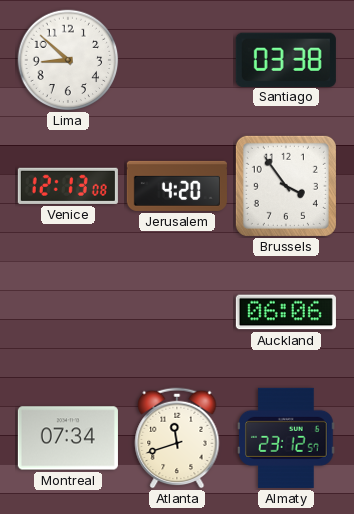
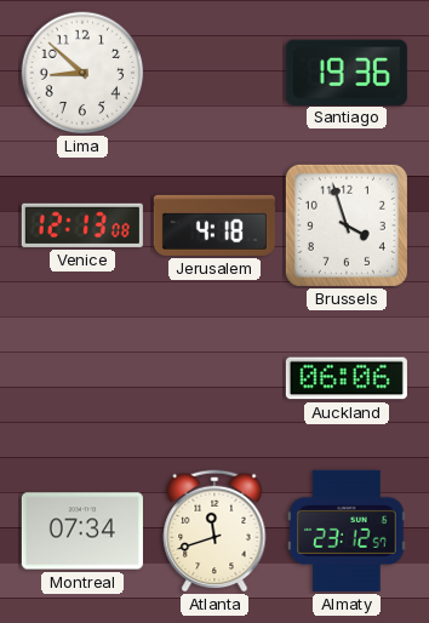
Santiago: 03:38 -> 19:36
Jerusalem: 4:20 -> 4:18
Brussels: 3:54 -> 3:57
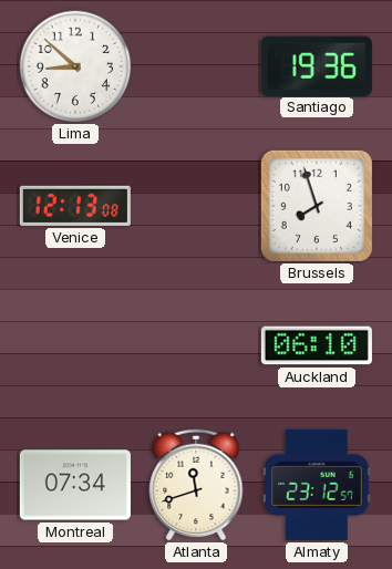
Jerusalem: 4:18 -> none
Brussels: 3:57 -> 7:57
Auckland: 06:06 -> 06:10
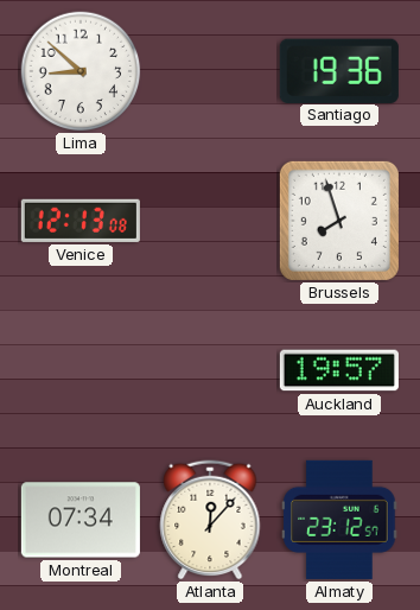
Auckland: 06:10 -> 19:57
Atlanta: 11:42 -> 12:07
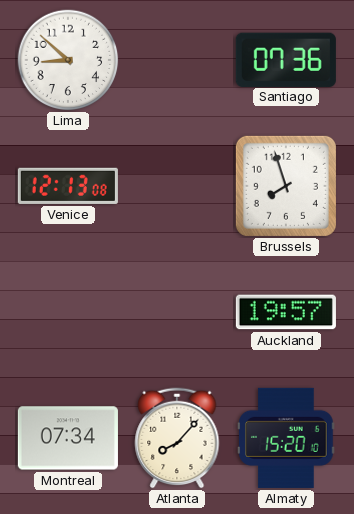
Santiago: 19:36 -> 07:36
Atlanta: 12:07 -> 8:07
Almaty: 23:12 -> 15:20
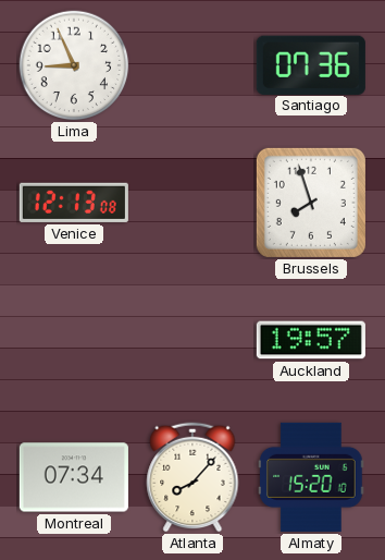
Lima: 8:52 -> 8:56
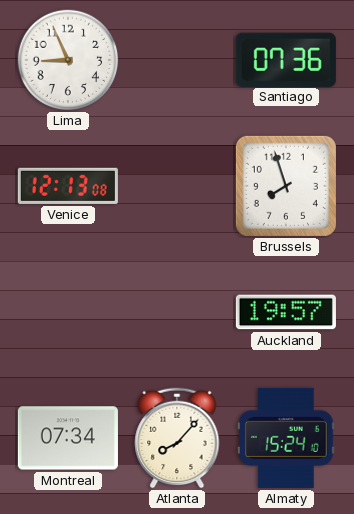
Almaty: 15:20 -> 15:24
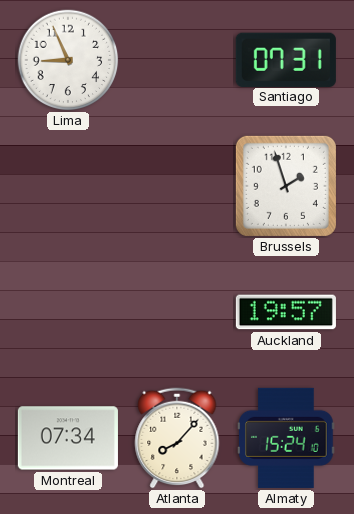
Santiago: 07:36 -> 07:31
Venice: 12:13 -> none
Brussels: 7:57 -> 1:57
